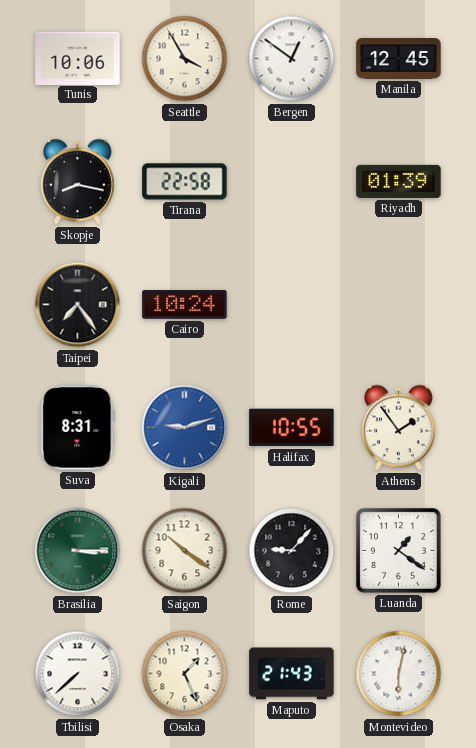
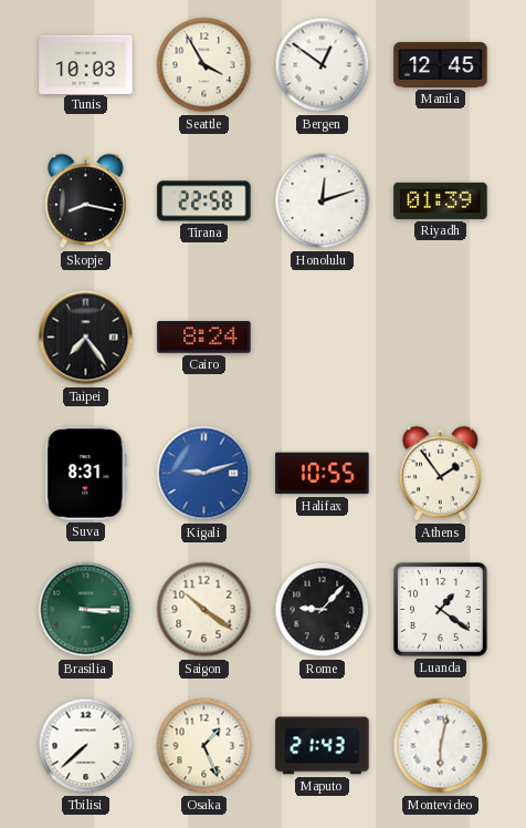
Tunis: 10:06 -> 10:03
Honolulu: none -> 12:12
Cairo: 10:24 -> 8:24
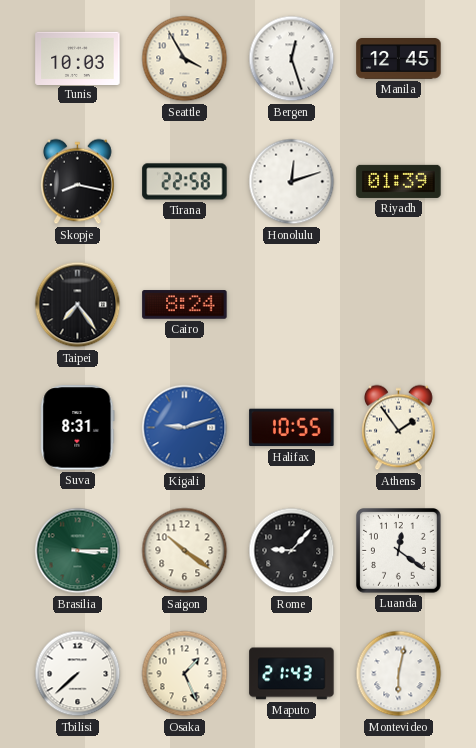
Bergen: 12:51 -> 12:27
Luanda: 1:21 -> 12:21
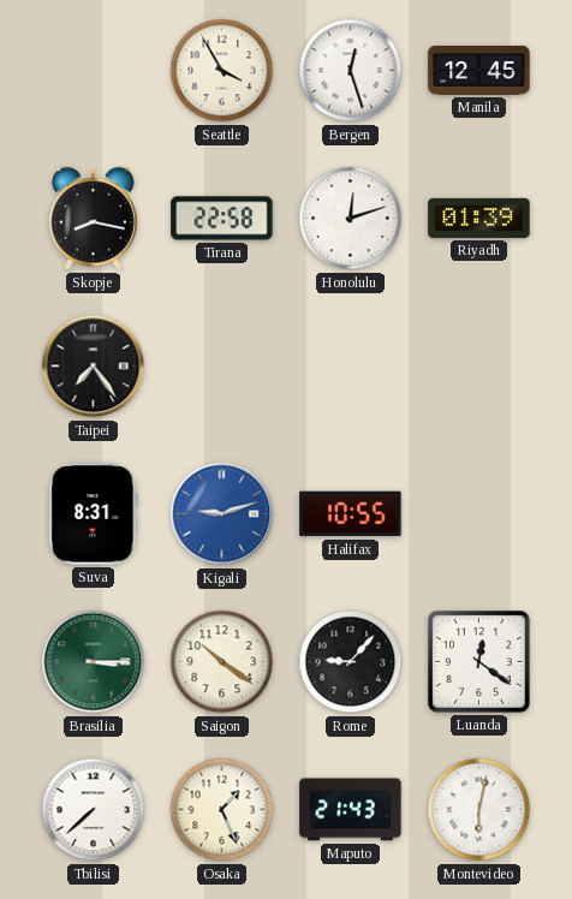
Tunis: 10:03 -> none
Cairo: 8:24 -> none
Athens: 1:54 -> none
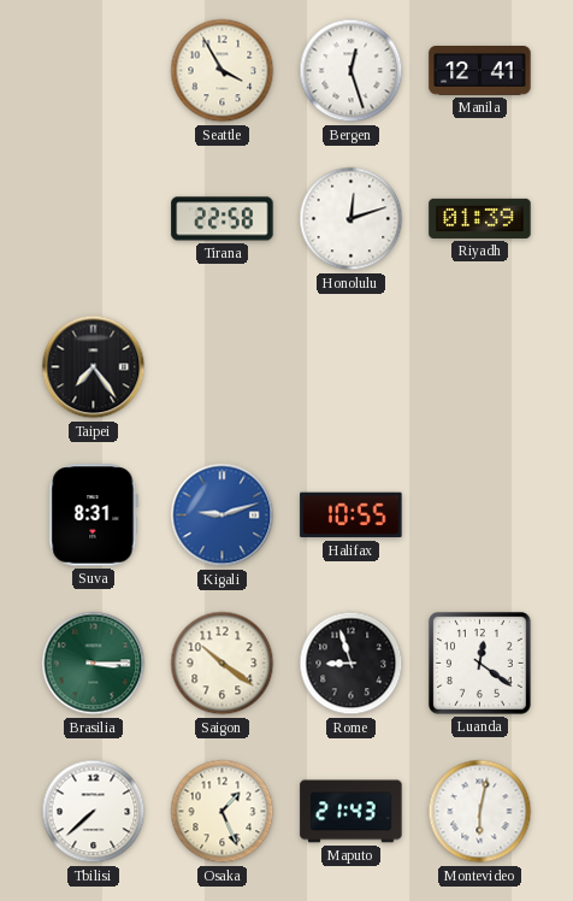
Manila: 12:45 -> 12:41
Skopje: 8:17 -> none
Rome: 9:07 -> 8:57
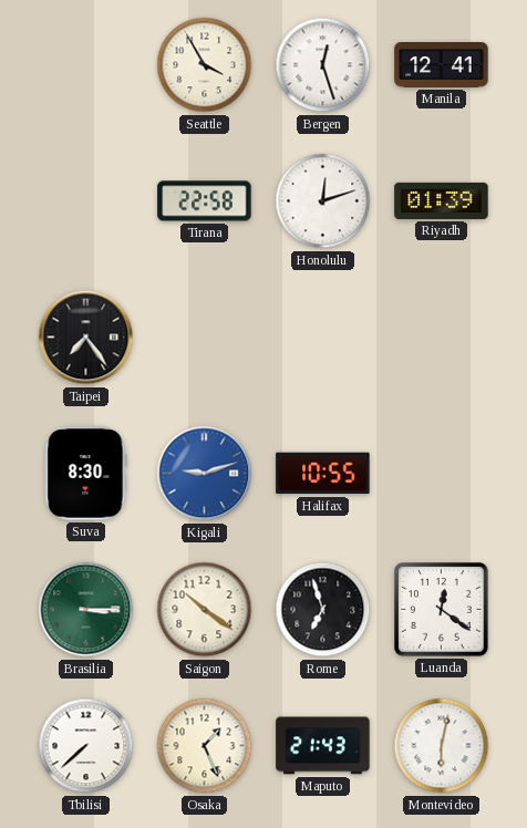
Suva: 8:31 -> 8:30
Rome: 8:57 -> 6:57
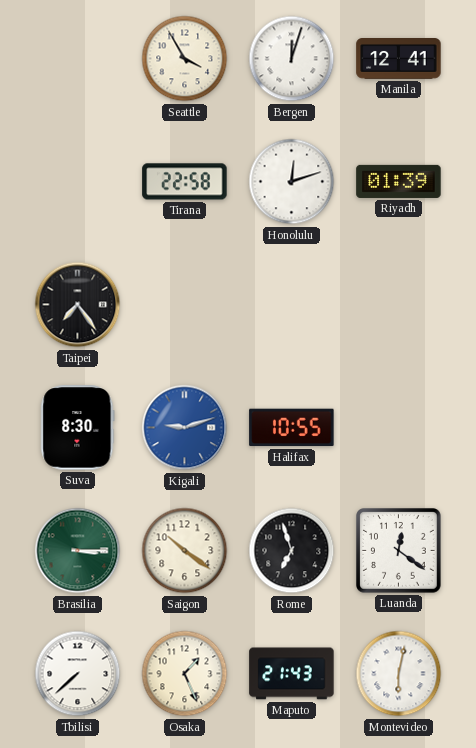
Bergen: 12:27 -> 12:03
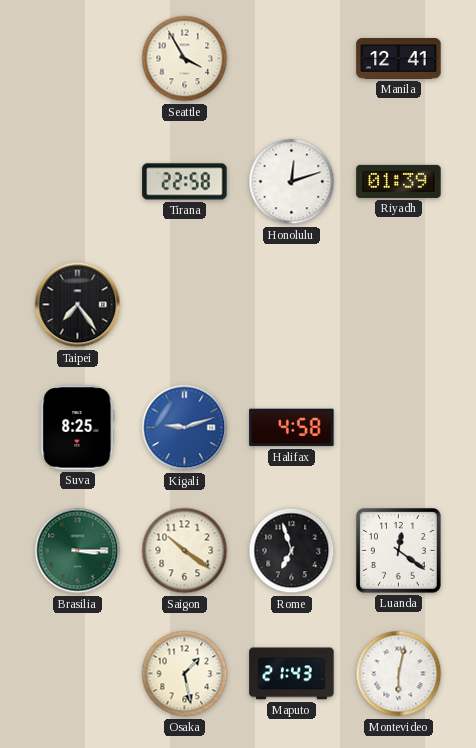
Bergen: 12:03 -> none
Suva: 8:30 -> 8:25
Halifax: 10:55 -> 4:58
Tbilisi: 7:38 -> none
Osaka: 1:26 -> 1:28
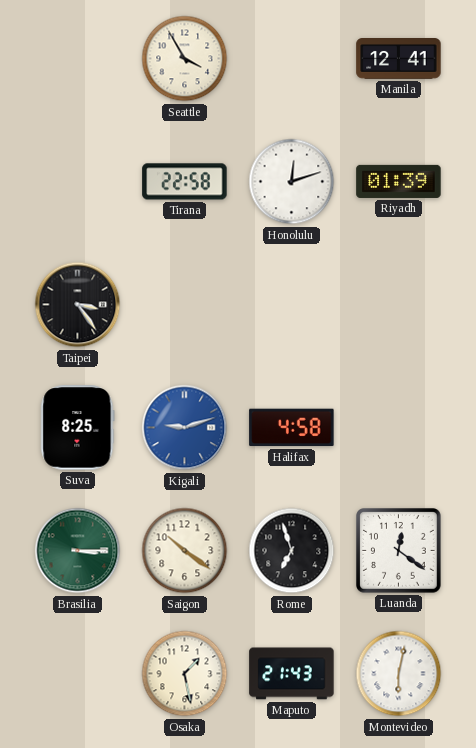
Taipei: 7:24 -> 3:24
